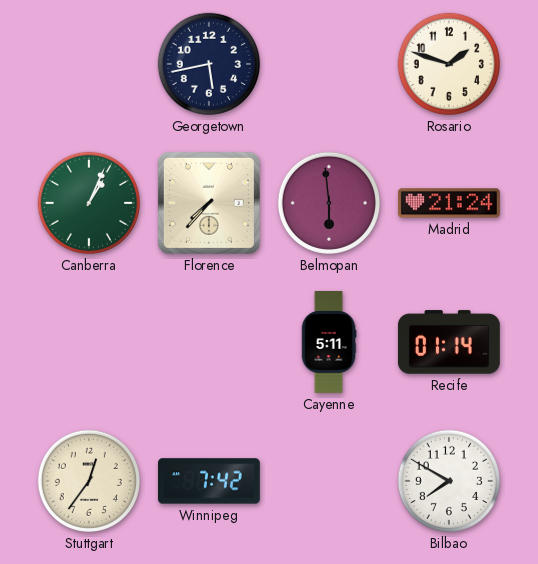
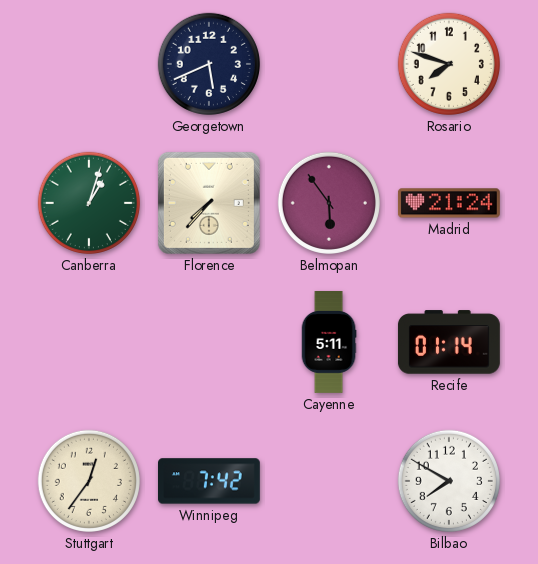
Georgetown: 5:43 -> 5:41
Rosario: 1:48 -> 7:48
Canberra: 1:04 -> 1:03
Belmopan: 5:59 -> 5:54
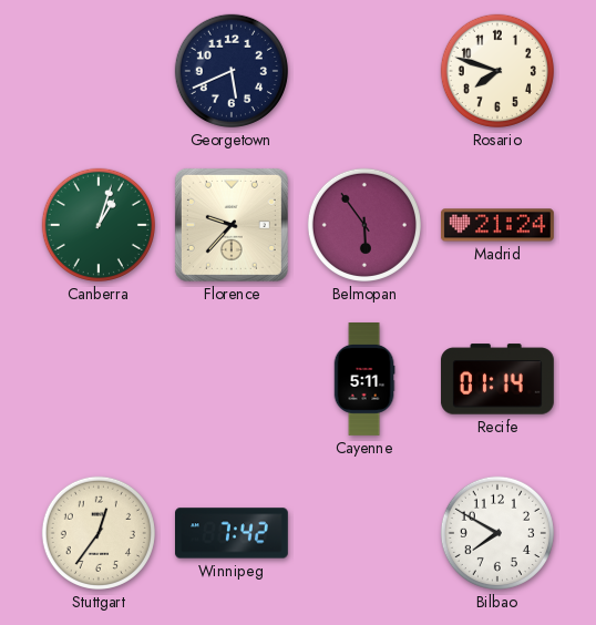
Florence: 7:37 -> 9:37
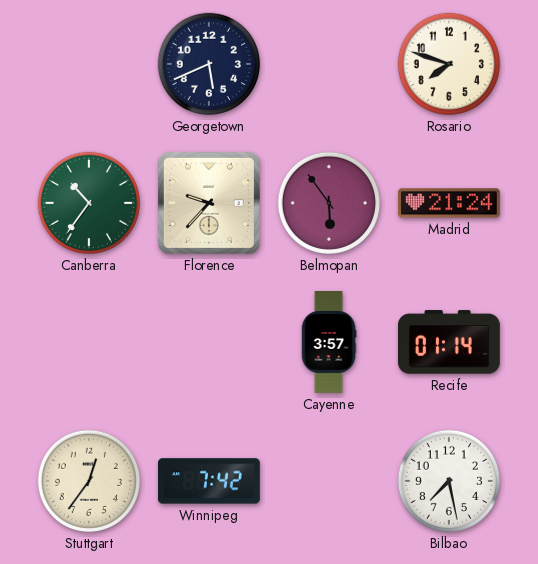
Canberra: 1:03 -> 10:36
Cayenne: 5:11 -> 3:57
Bilbao: 7:50 -> 7:28
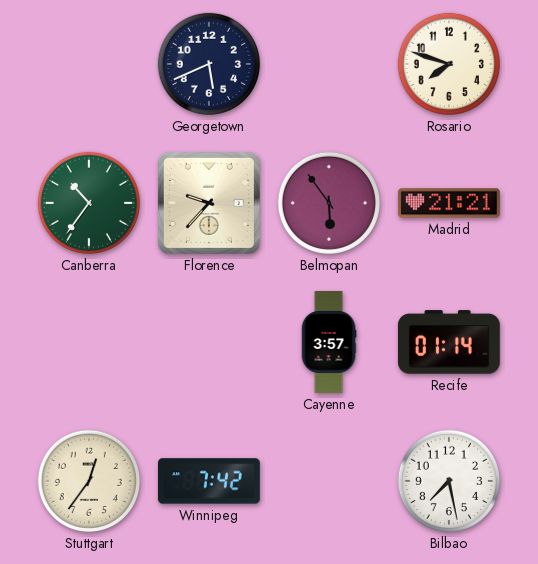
Madrid: 21:24 -> 21:21
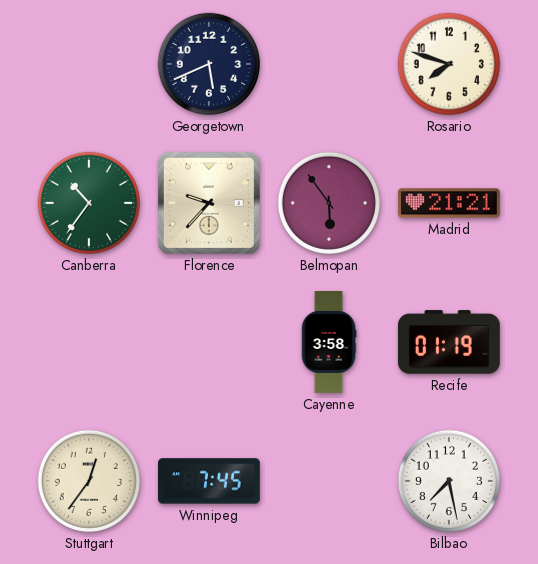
Cayenne: 3:57 -> 3:58
Recife: 01:14 -> 01:19
Winnipeg: 7:42 -> 7:45
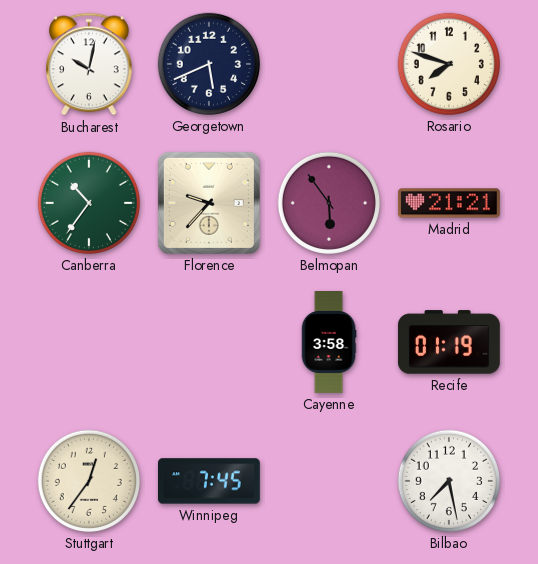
Bucharest: none -> 10:02
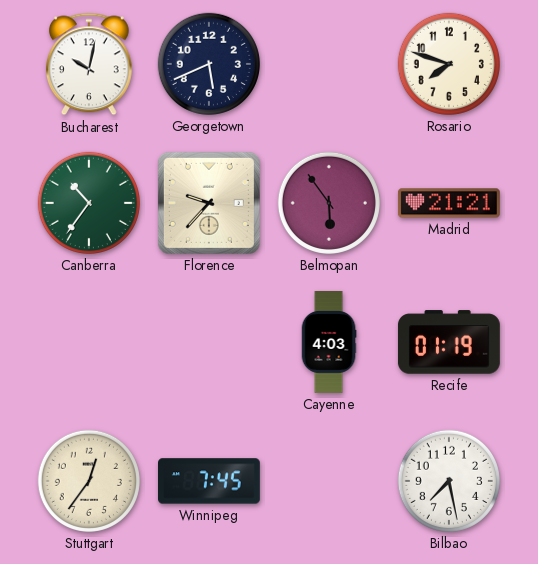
Cayenne: 3:58 -> 4:03
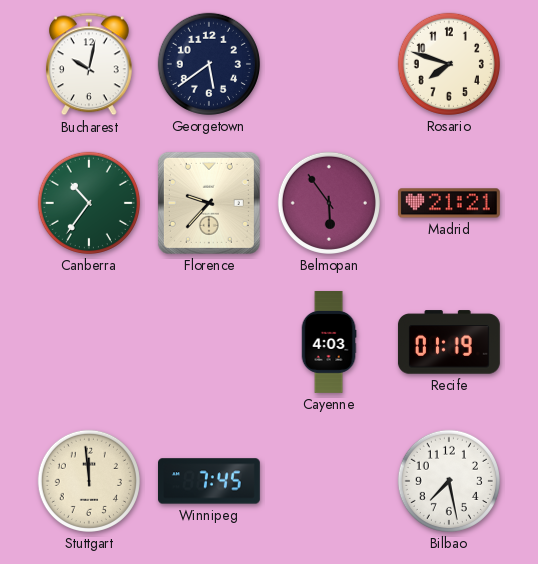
Georgetown: 5:41 -> 5:39
Stuttgart: 12:36 -> 11:59
